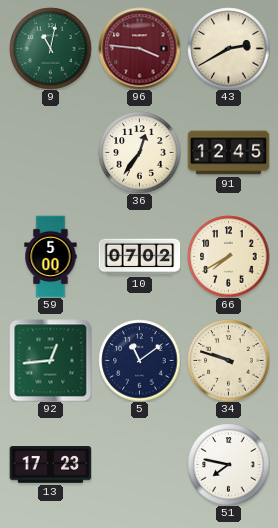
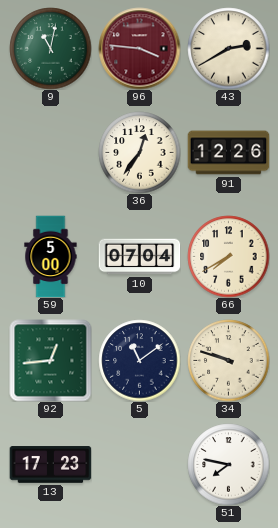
91: 12:45 -> 12:26
10: 07:02 -> 07:04
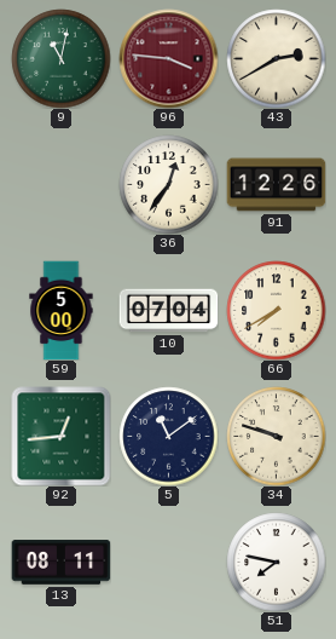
13: 17:23 -> 08:11
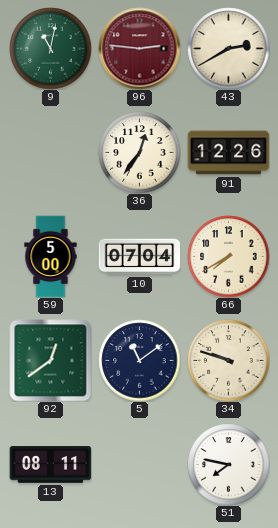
96: 3:46 -> 2:46
92: 12:44 -> 12:39
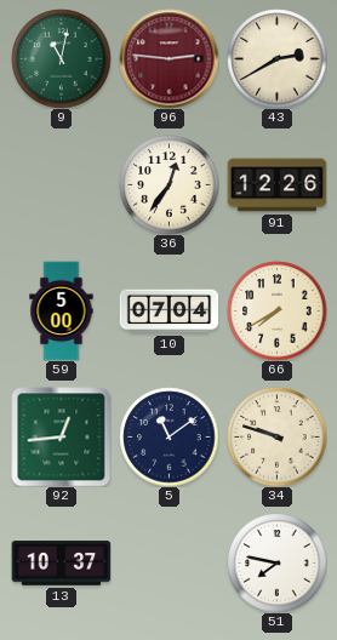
92: 12:39 -> 12:44
13: 08:11 -> 10:37
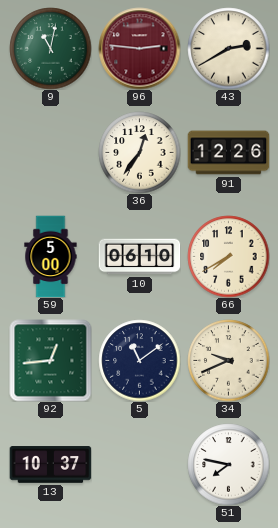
10: 07:04 -> 06:10
34: 9:48 -> 9:41
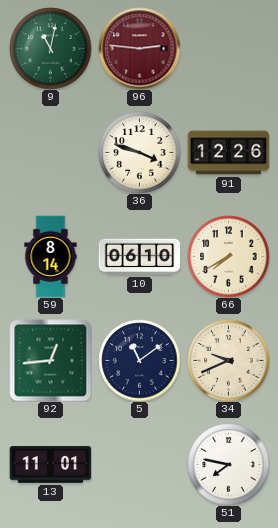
43: 2:40 -> none
36: 12:36 -> 3:48
59: 5:00 -> 8:14
13: 10:37 -> 11:01
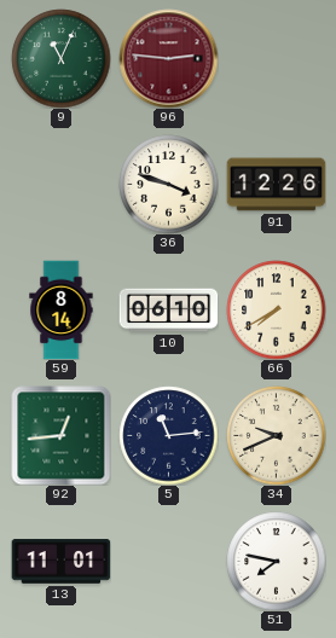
9: 11:02 -> 11:04
5: 11:09 -> 11:14
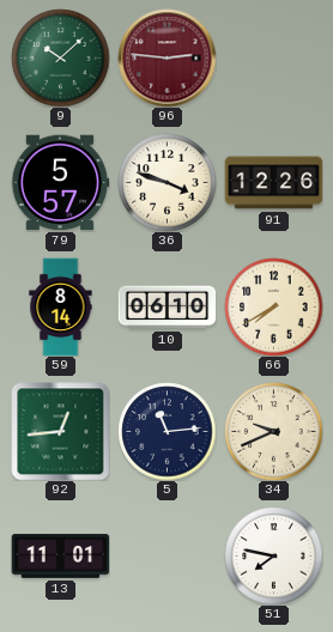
9: 11:04 -> 10:08
79: none -> 5:57
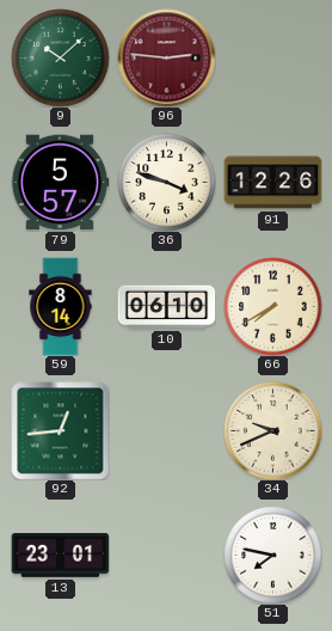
5: 11:14 -> none
13: 11:01 -> 23:01
